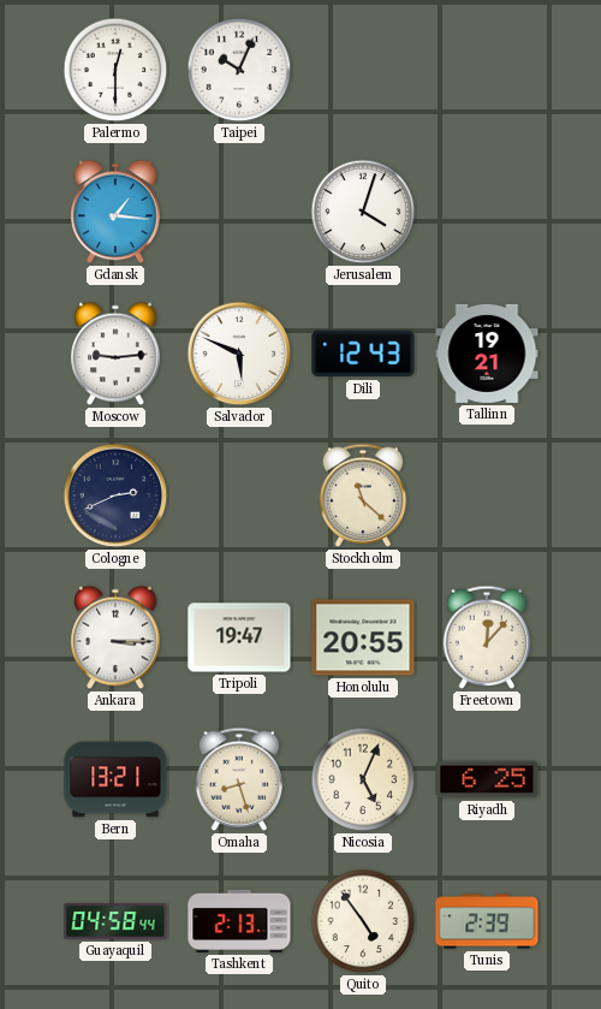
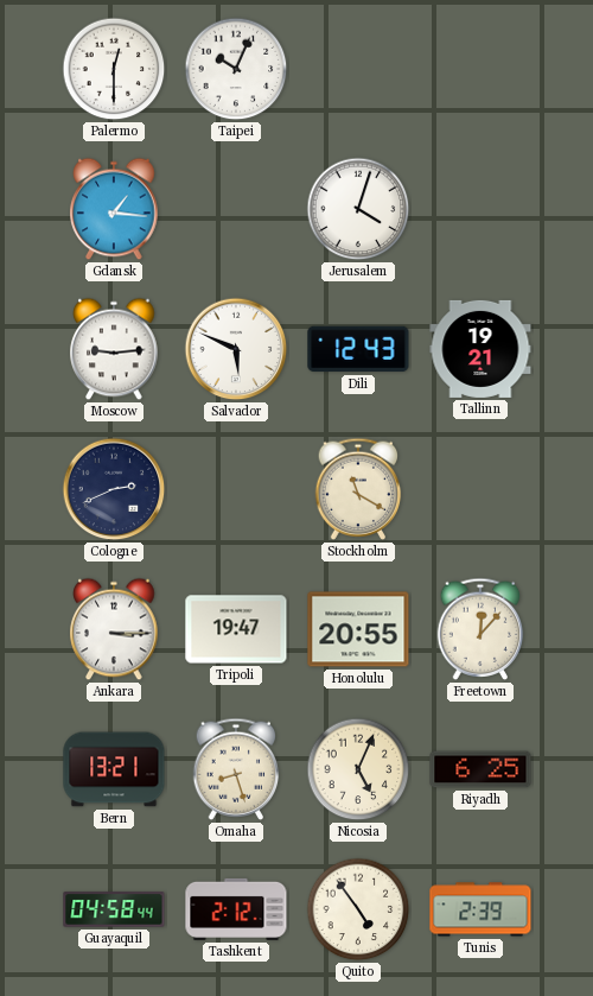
Stockholm: 11:22 -> 11:20
Tashkent: 2:13 -> 2:12
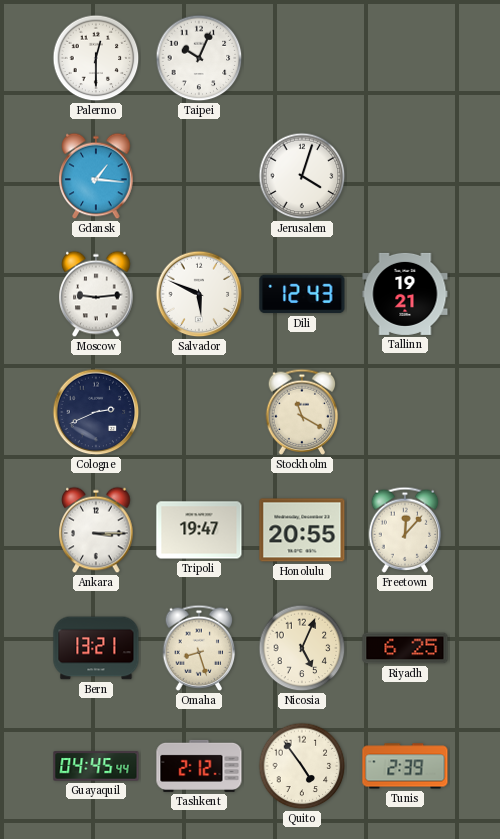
Guayaquil: 04:58 -> 04:45
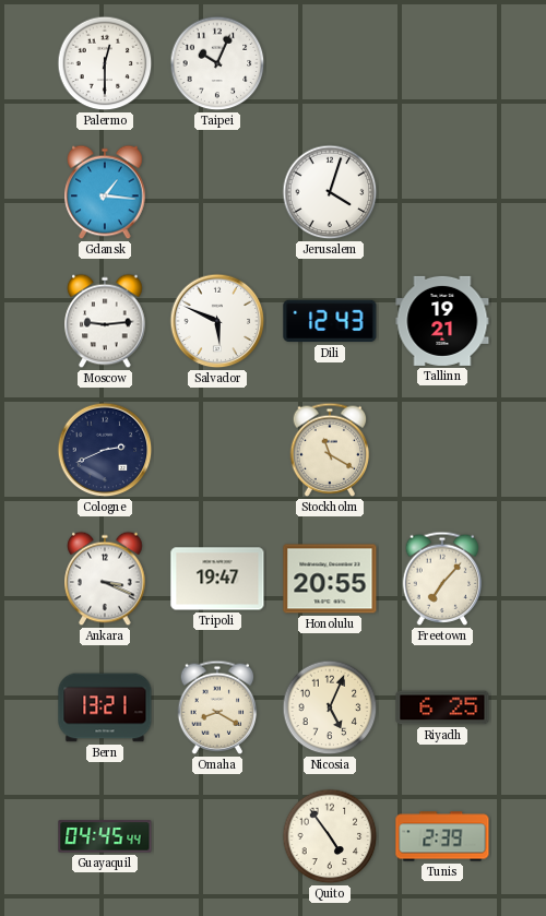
Ankara: 3:15 -> 3:19
Freetown: 12:07 -> 7:07
Omaha: 8:27 -> 8:20
Tashkent: 2:12 -> none
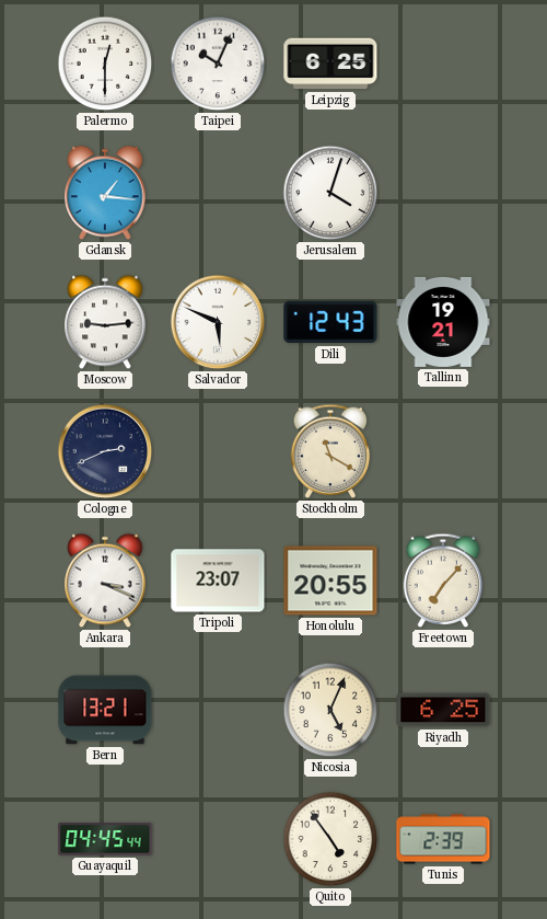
Leipzig: none -> 6:25
Tripoli: 19:47 -> 23:07
Omaha: 8:20 -> none
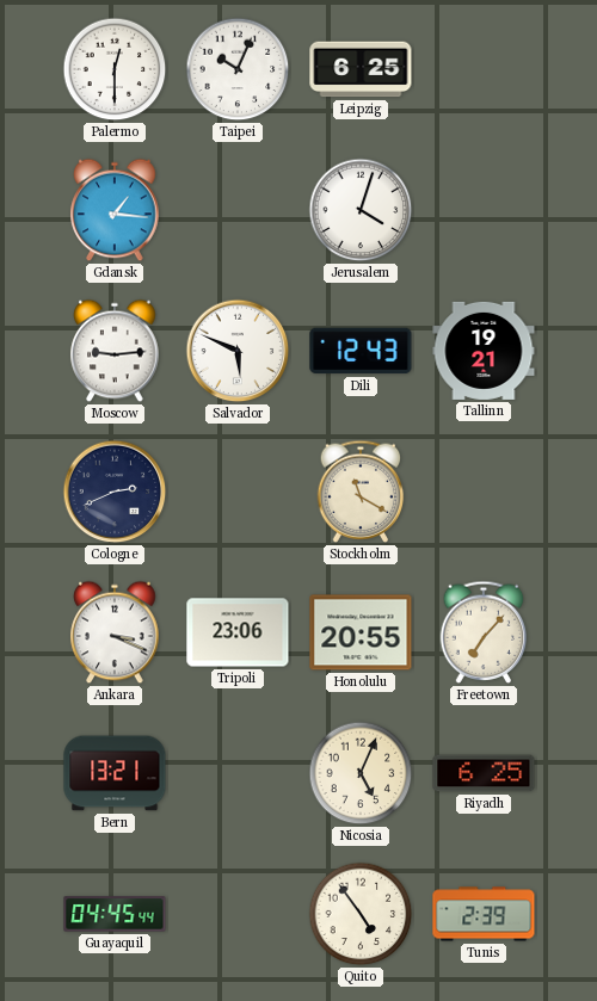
Tripoli: 23:07 -> 23:06
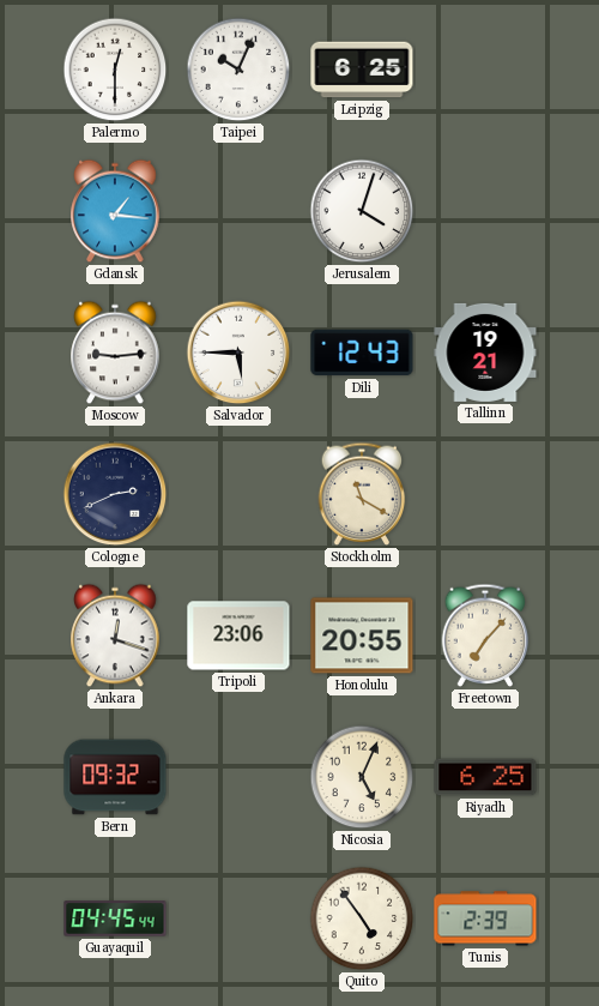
Salvador: 5:49 -> 5:45
Ankara: 3:19 -> 12:18
Bern: 13:21 -> 09:32
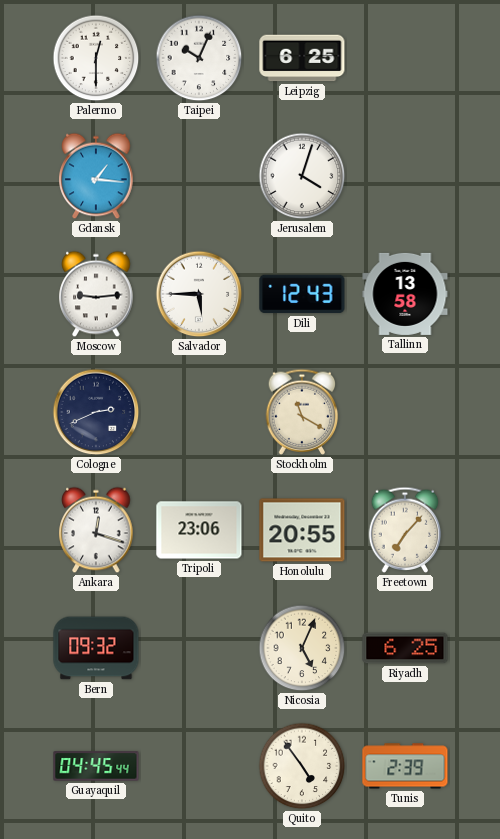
Tallinn: 19:21 -> 13:58
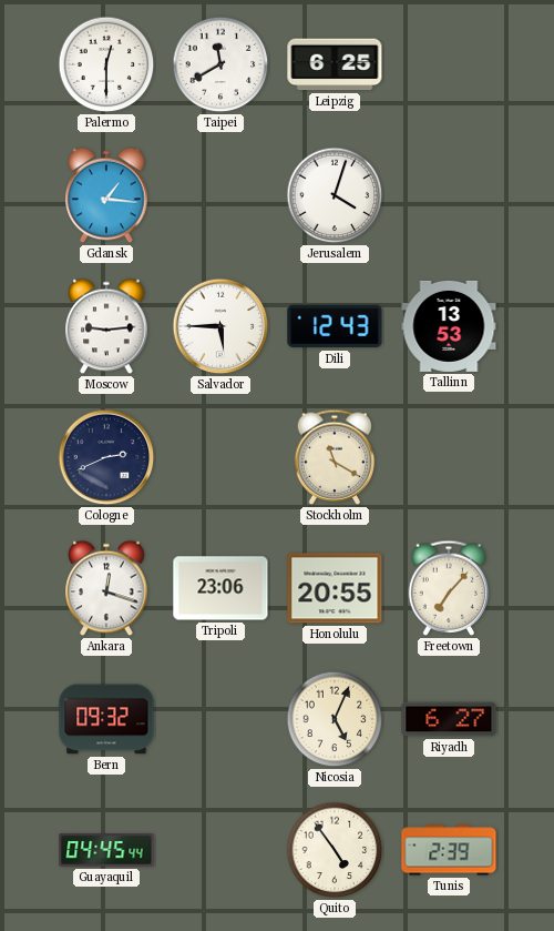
Taipei: 10:04 -> 11:40
Tallinn: 13:58 -> 13:53
Riyadh: 6:25 -> 6:27
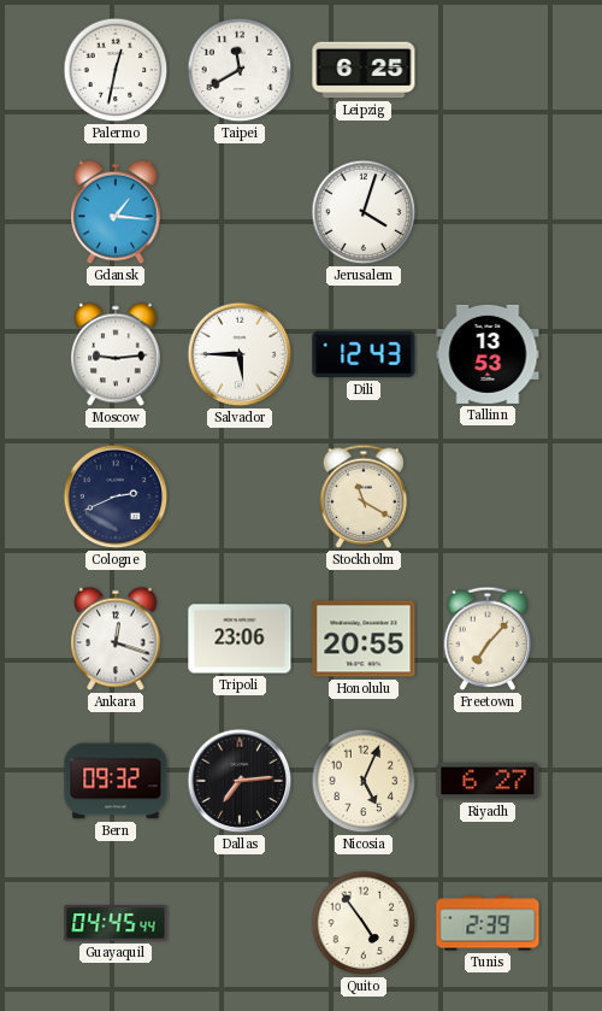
Palermo: 12:30 -> 12:32
Dallas: none -> 7:14
